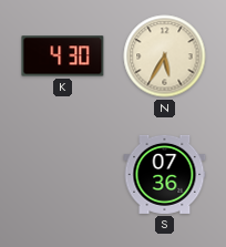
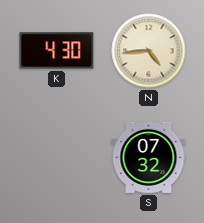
N: 5:35 -> 4:44
S: 07:36 -> 07:32
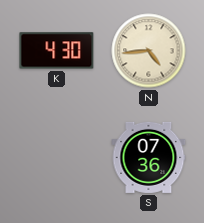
S: 07:32 -> 07:36
